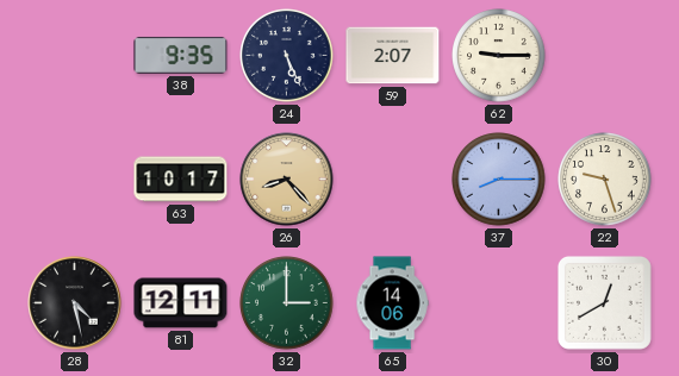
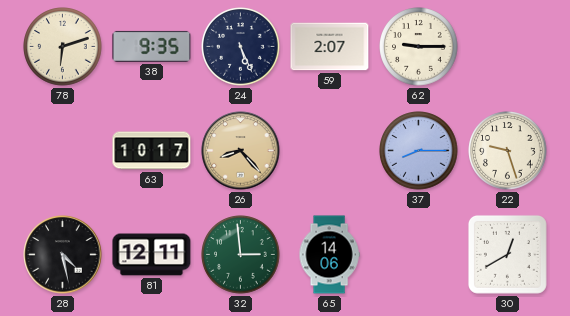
78: none -> 6:12
32: 3:00 -> 2:59
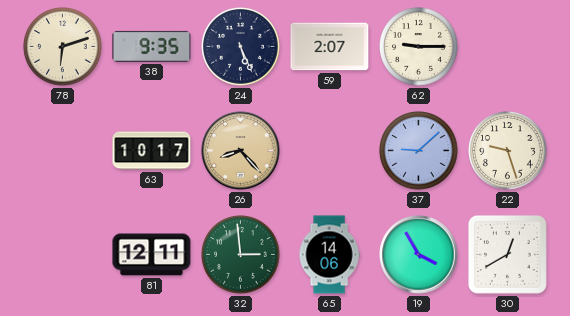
37: 8:15 -> 9:08
28: 4:28 -> none
19: none -> 3:55
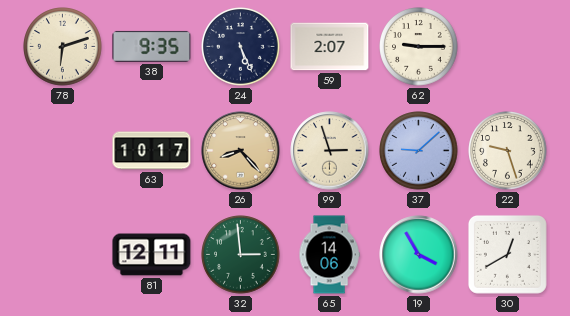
99: none -> 2:57
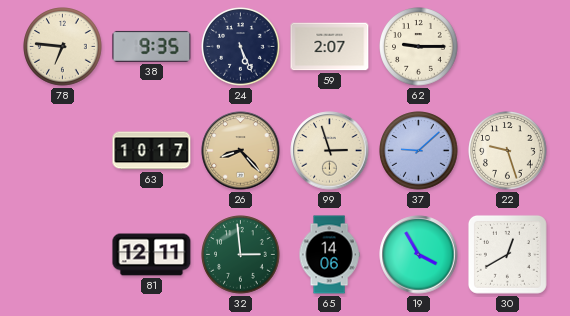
78: 6:12 -> 6:46
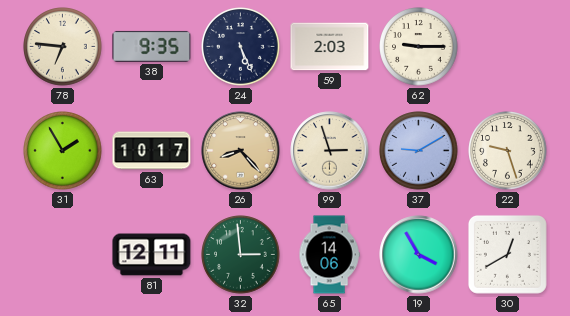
59: 2:07 -> 2:03
31: none -> 1:55
37: 9:08 -> 9:10
